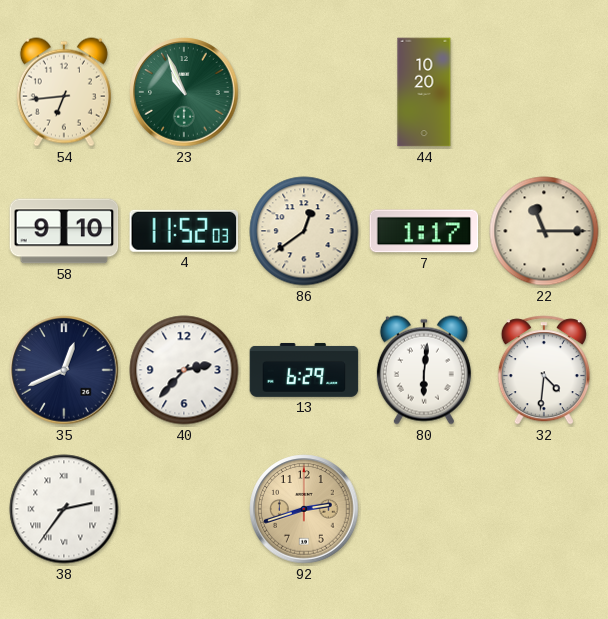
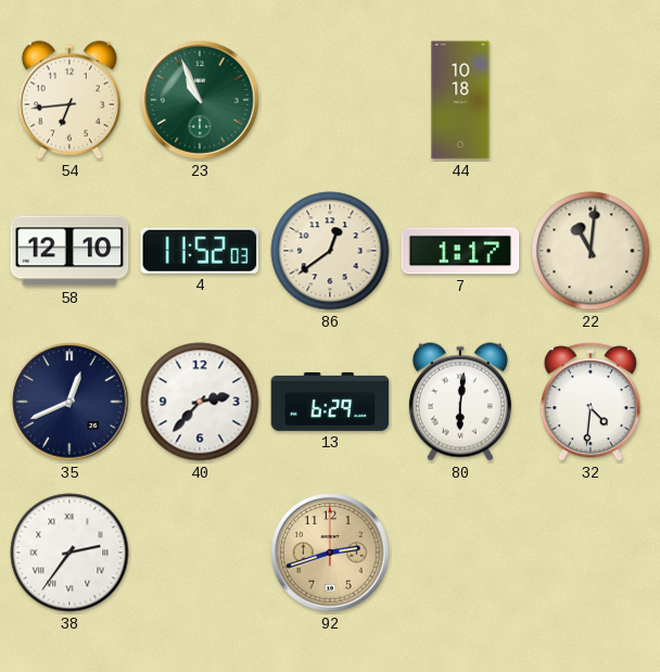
44: 10:20 -> 10:18
58: 9:10 -> 12:10
22: 11:15 -> 11:01
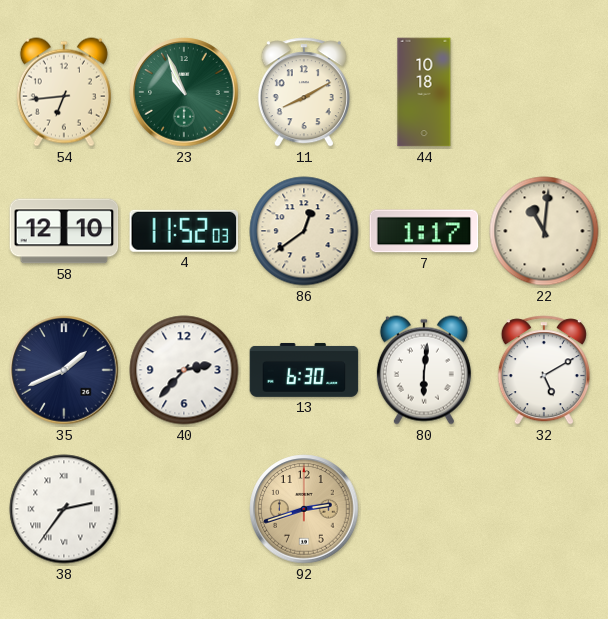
11: none -> 8:10
35: 12:41 -> 1:41
13: 6:29 -> 6:30
32: 4:31 -> 5:10
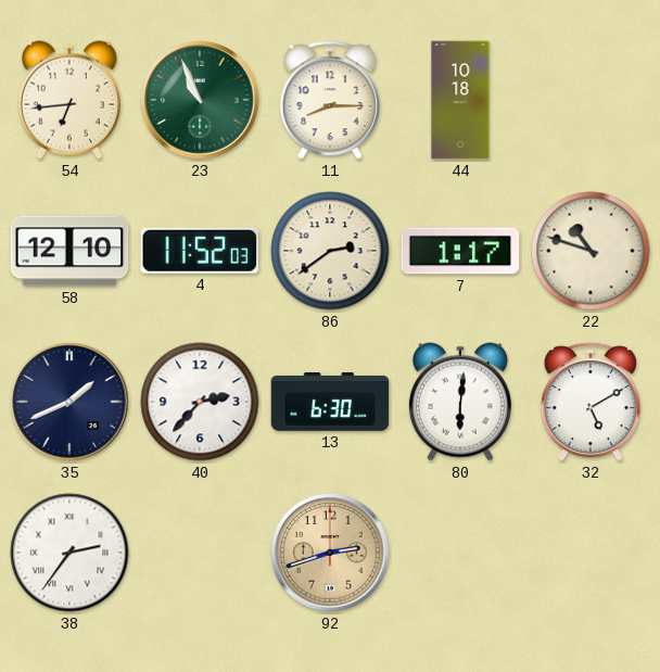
11: 8:10 -> 8:15
86: 12:39 -> 2:39
22: 11:01 -> 10:48
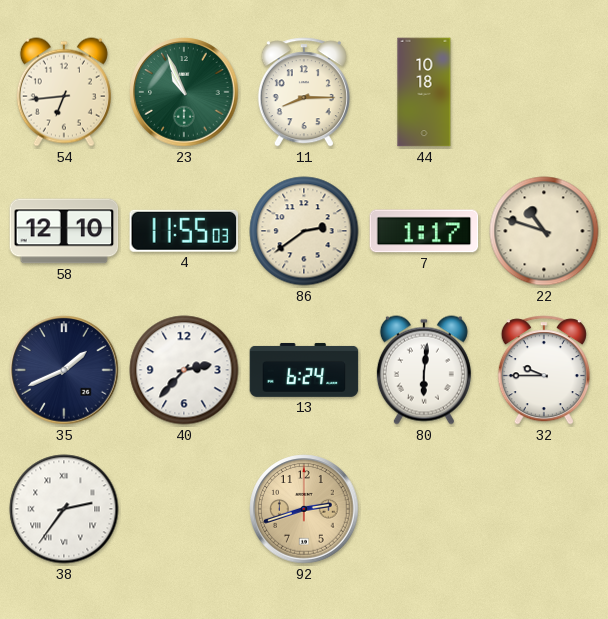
4: 11:52 -> 11:55
13: 6:30 -> 6:24
32: 5:10 -> 9:45
